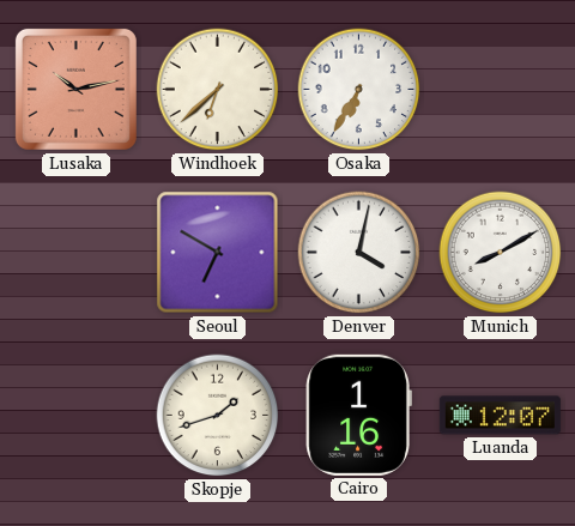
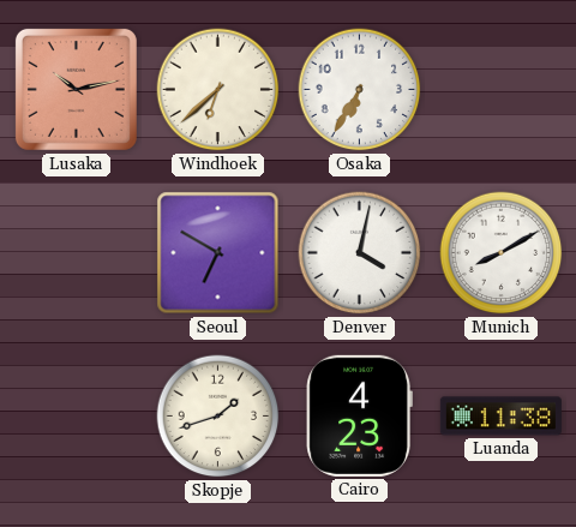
Cairo: 1:16 -> 4:23
Luanda: 12:07 -> 11:38
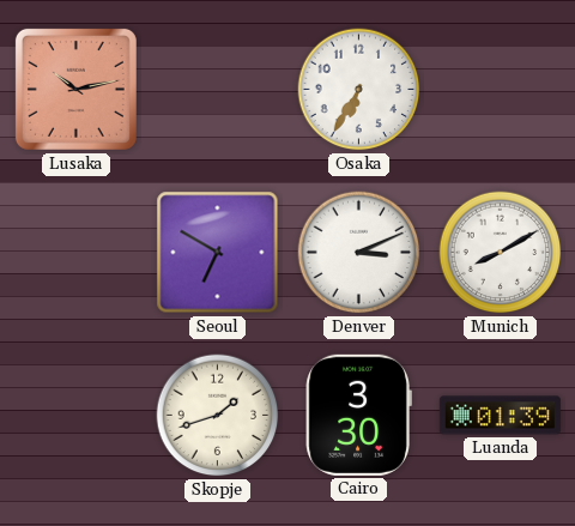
Windhoek: 6:38 -> none
Denver: 4:02 -> 3:11
Cairo: 4:23 -> 3:30
Luanda: 11:38 -> 01:39
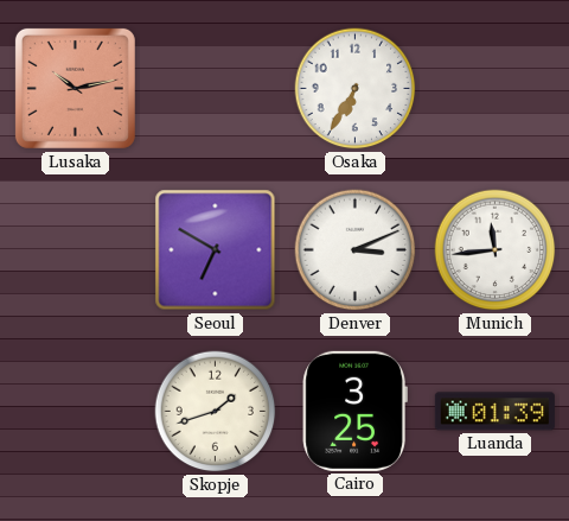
Munich: 8:10 -> 11:44
Cairo: 3:30 -> 3:25
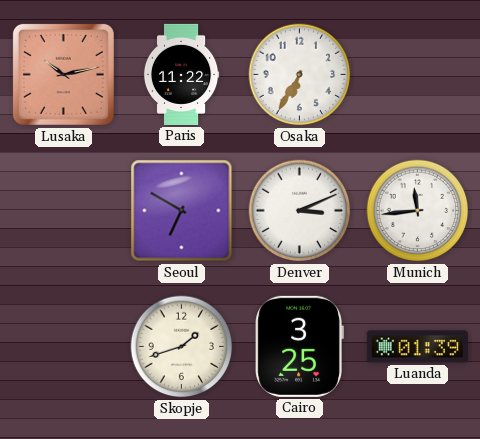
Paris: none -> 11:22
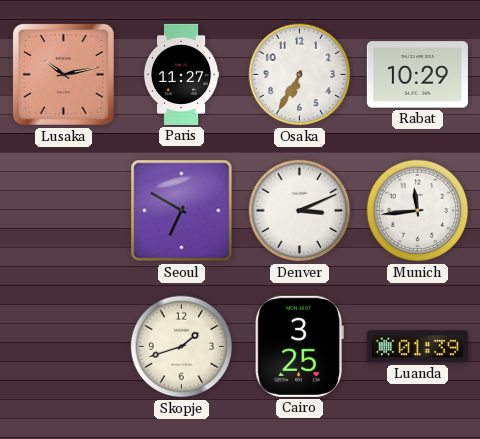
Paris: 11:22 -> 11:27
Rabat: none -> 10:29
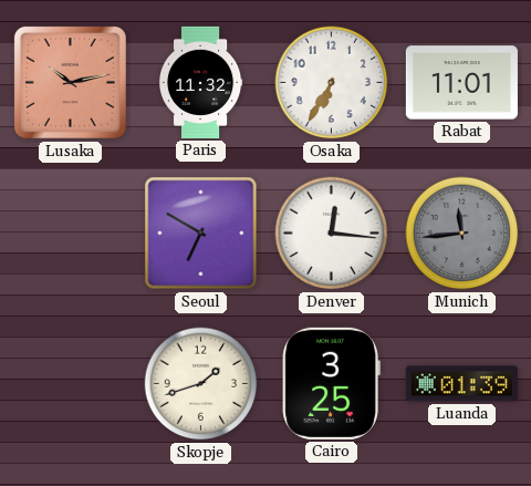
Paris: 11:27 -> 11:32
Rabat: 10:29 -> 11:01
Denver: 3:11 -> 12:16
Munich dial: white -> grey
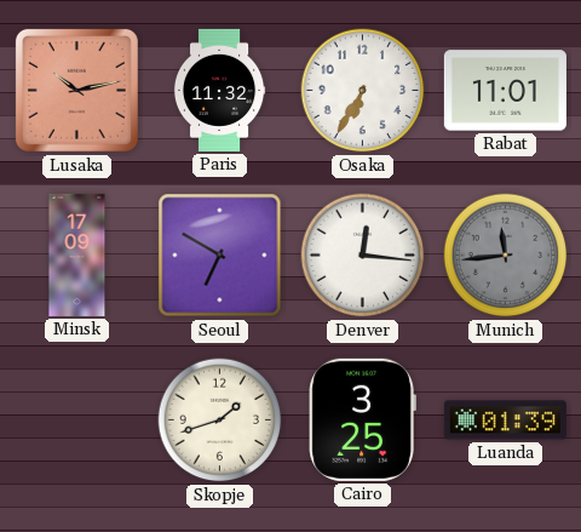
Minsk: none -> 17:09
